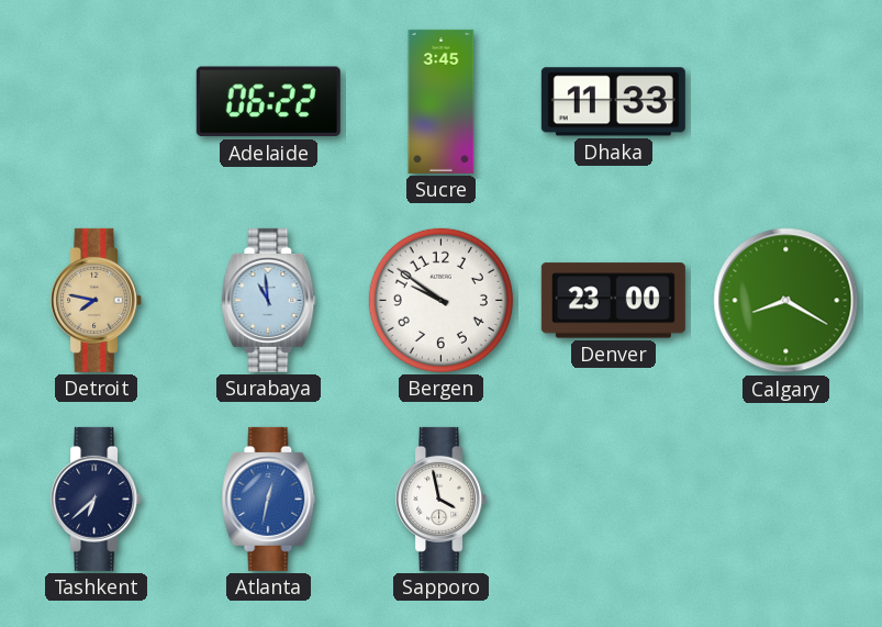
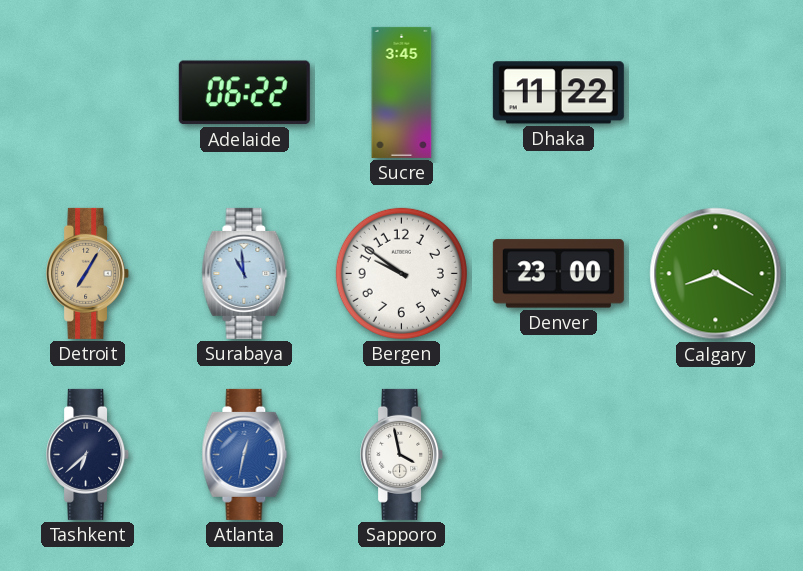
Dhaka: 11:33 -> 11:22
Detroit: 7:47 -> 7:05
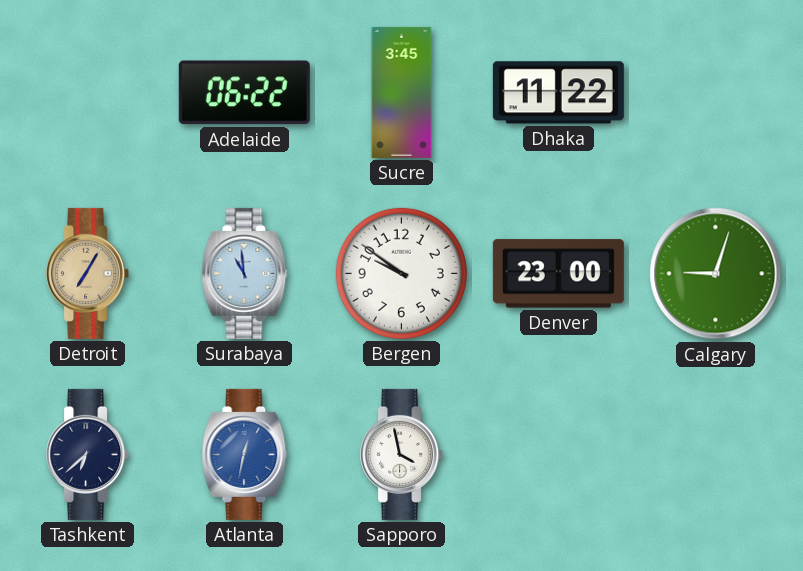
Calgary: 8:20 -> 9:03
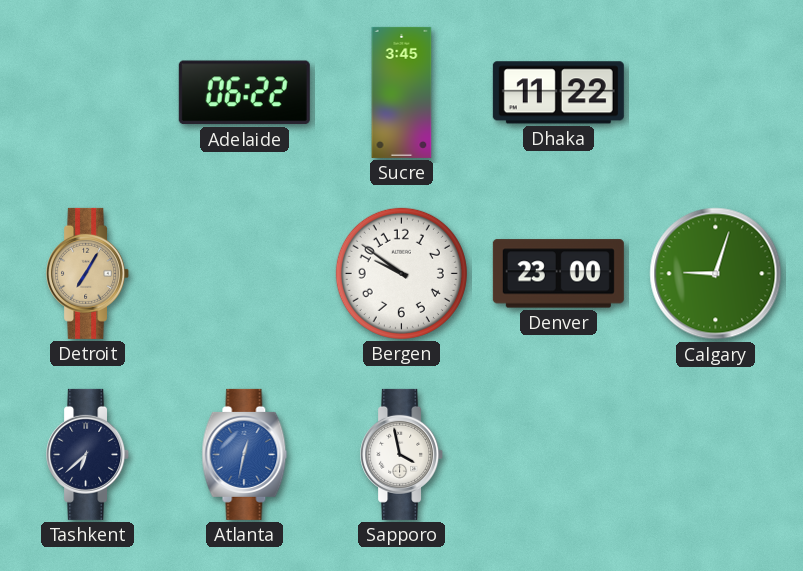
Surabaya: 10:59 -> none
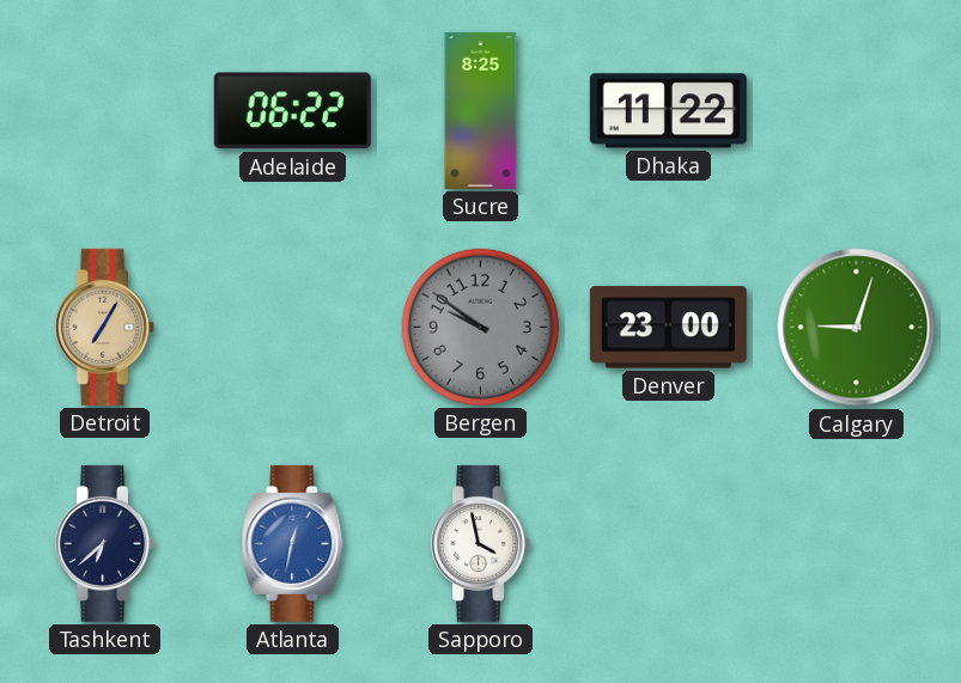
Sucre: 3:45 -> 8:25
Bergen dial: white -> grey
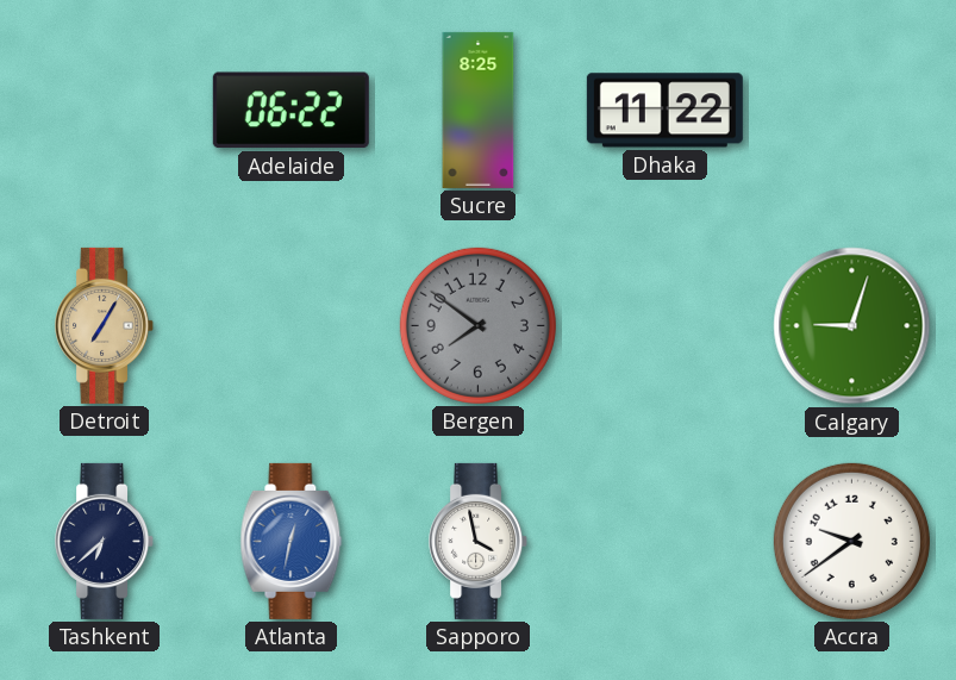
Bergen: 9:51 -> 7:51
Denver: 23:00 -> none
Accra: none -> 9:39
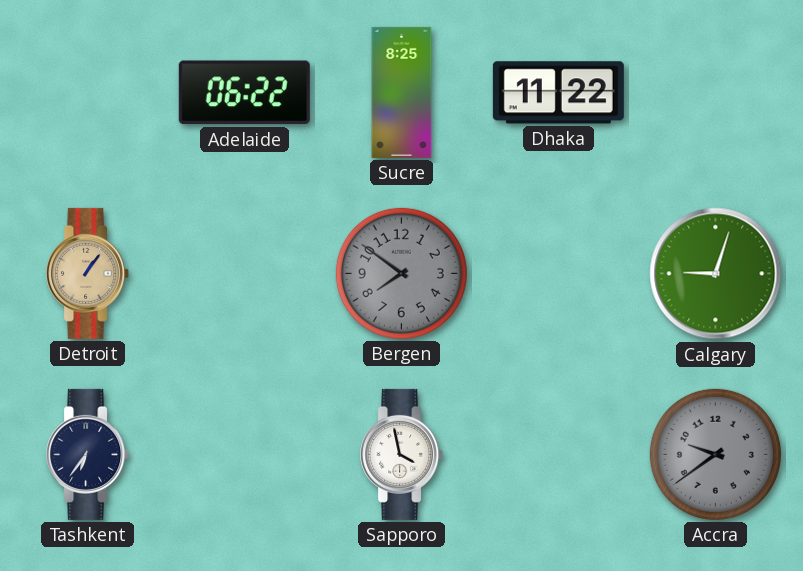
Detroit: 7:05 -> 1:06
Tashkent: 6:38 -> 6:36
Atlanta: 12:32 -> none
Accra dial: white -> grey
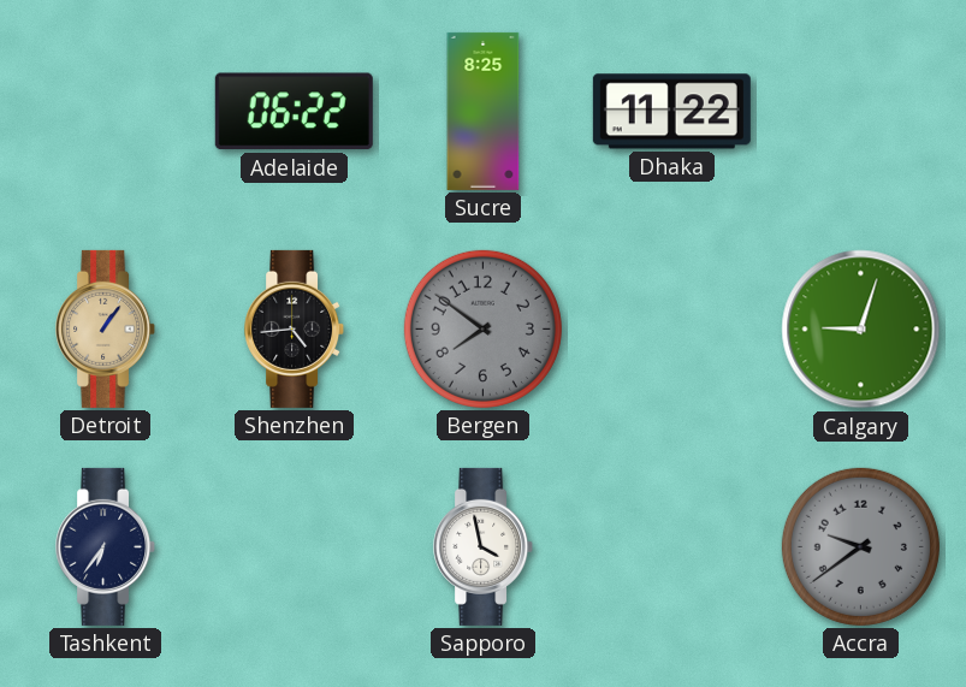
Shenzhen: none -> 4:44
